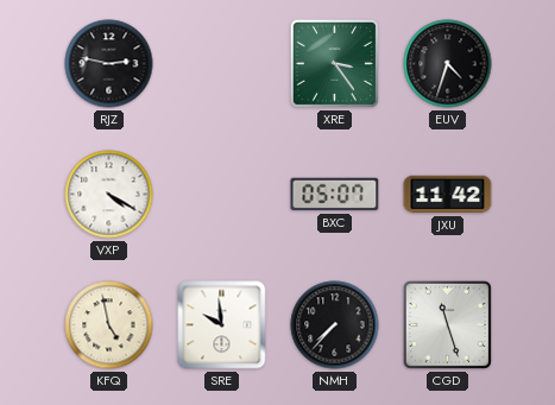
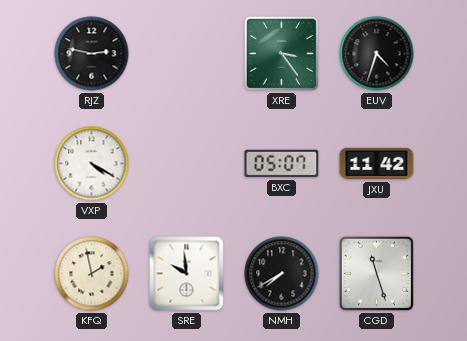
KFQ: 4:58 -> 1:58
NMH: 7:37 -> 7:40
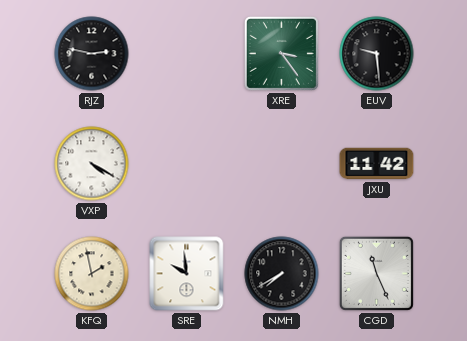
EUV: 4:33 -> 9:29
BXC: 05:07 -> none
CGD: 11:27 -> 11:26
